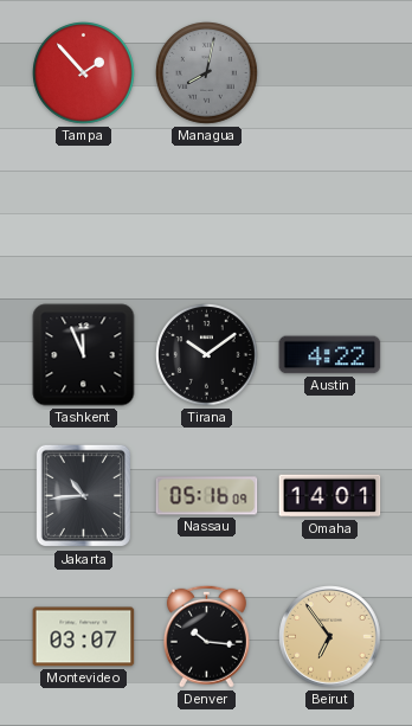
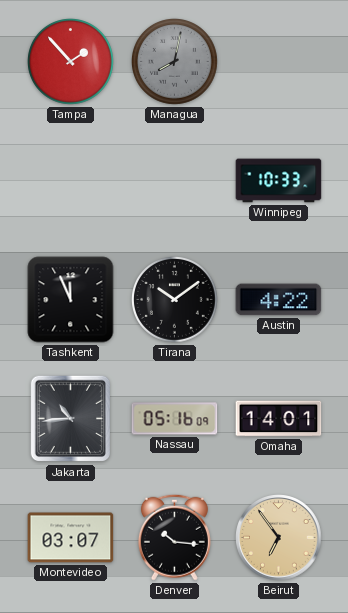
Winnipeg: none -> 10:33
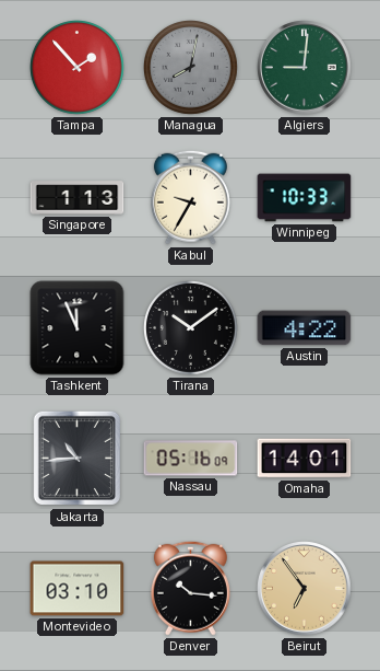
Algiers: none -> 9:01
Singapore: none -> 1:13
Kabul: none -> 9:35
Montevideo: 03:07 -> 03:10
